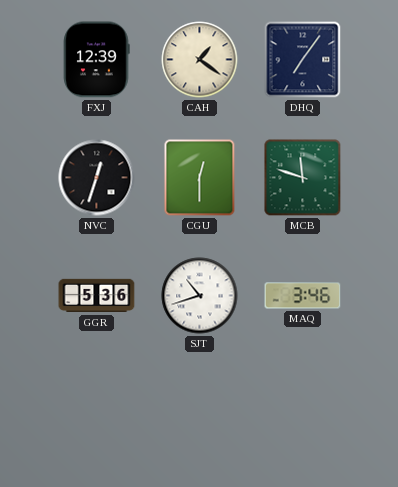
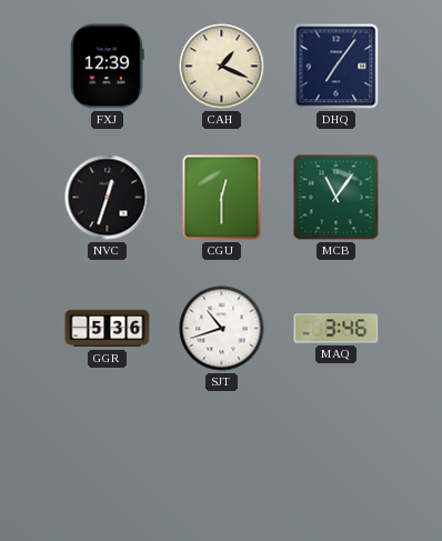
CAH: 1:21 -> 1:19
MCB: 11:48 -> 11:06
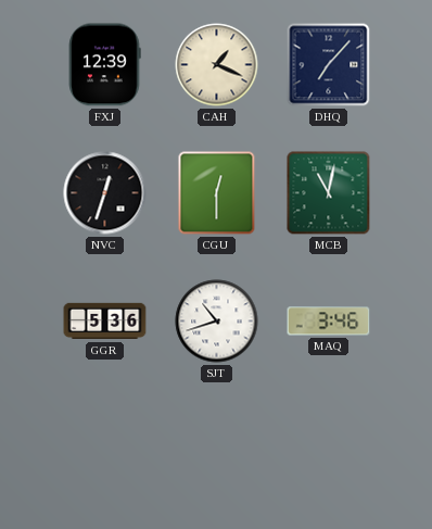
DHQ: 7:06 -> 7:07
MCB: 11:06 -> 11:02
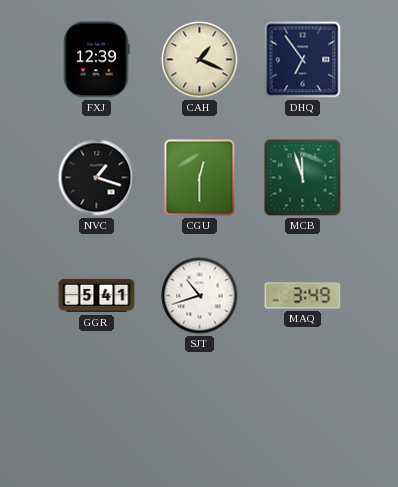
DHQ: 7:07 -> 6:54
NVC: 12:33 -> 1:18
MCB: 11:02 -> 11:57
GGR: 5:36 -> 5:41
MAQ: 3:46 -> 3:49
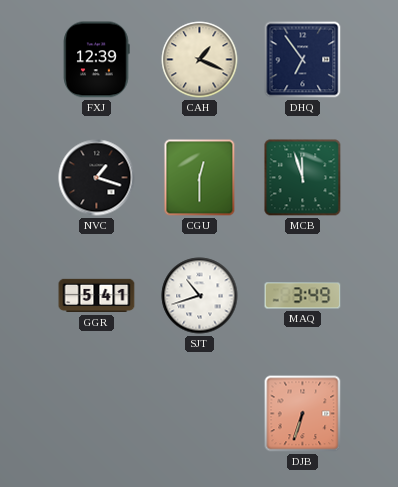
DJB: none -> 6:33
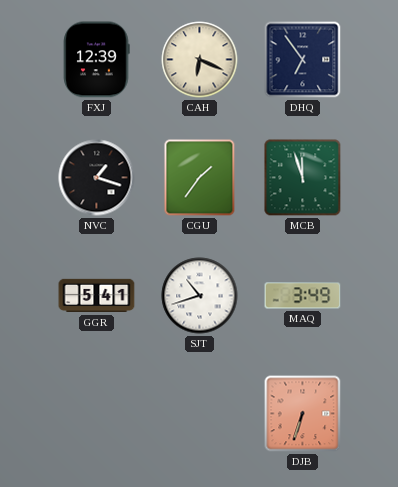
CAH: 1:19 -> 6:19
CGU: 12:30 -> 1:36
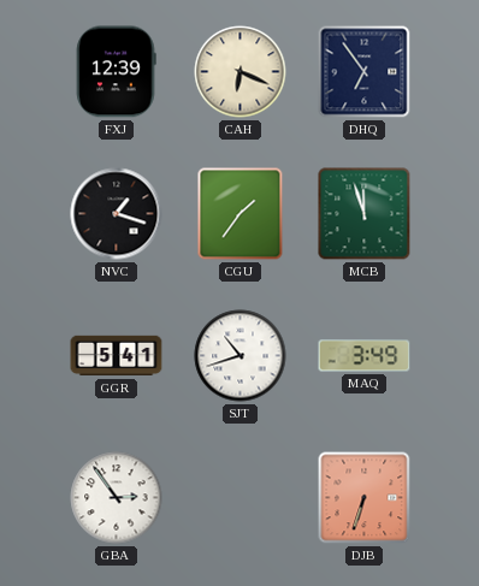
GBA: none -> 2:54
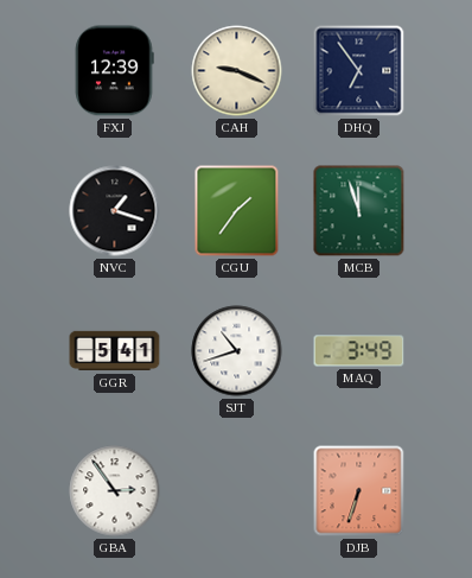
CAH: 6:19 -> 9:19
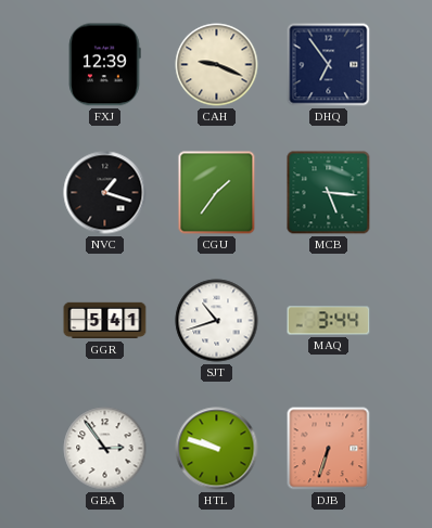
MCB: 11:57 -> 5:16
MAQ: 3:49 -> 3:44
HTL: none -> 9:48
